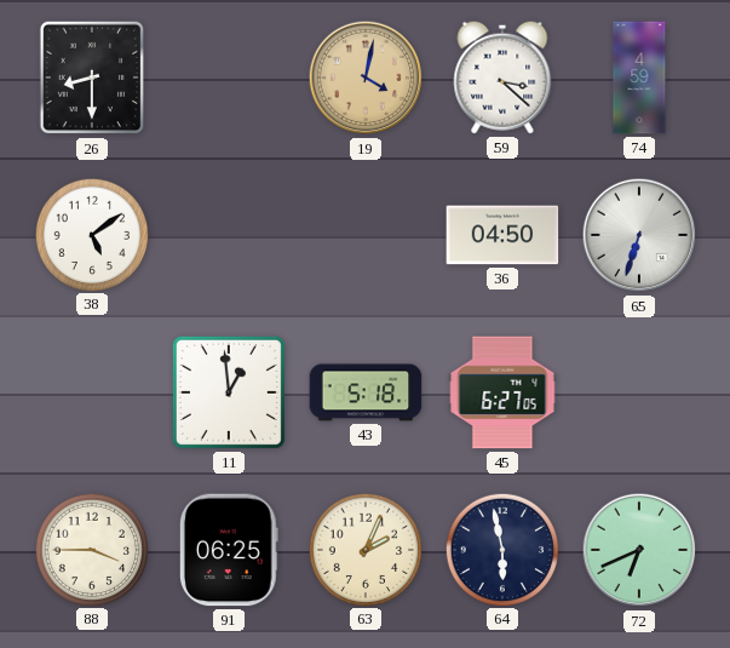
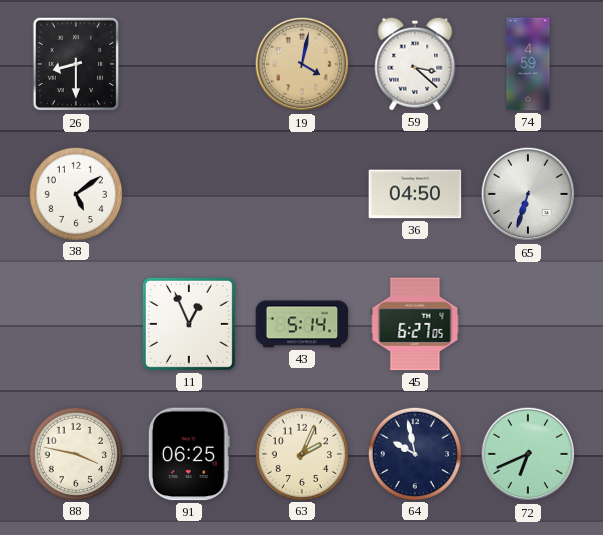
11: 12:59 -> 12:56
43: 5:18 -> 5:14
88: 3:45 -> 3:47
64: 5:58 -> 9:58
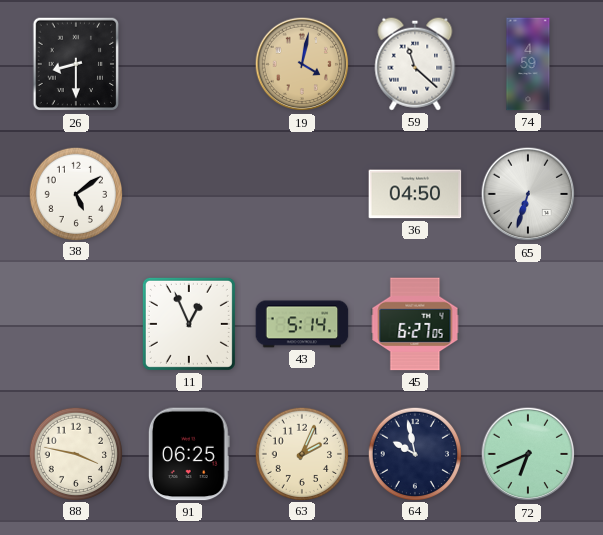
59: 3:22 -> 11:22
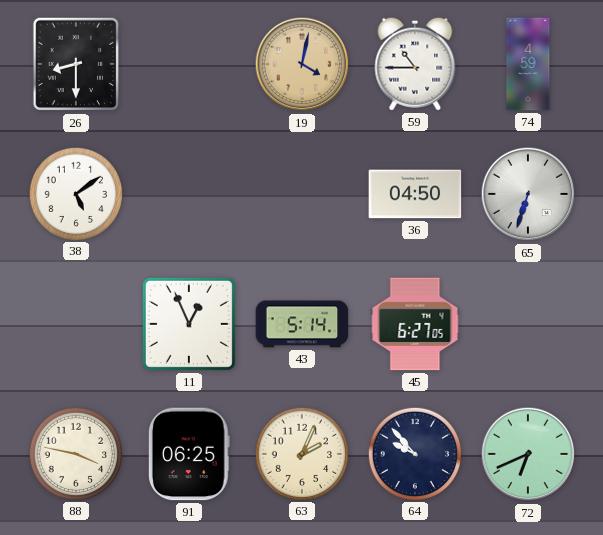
59: 11:22 -> 10:45
64: 9:58 -> 9:53
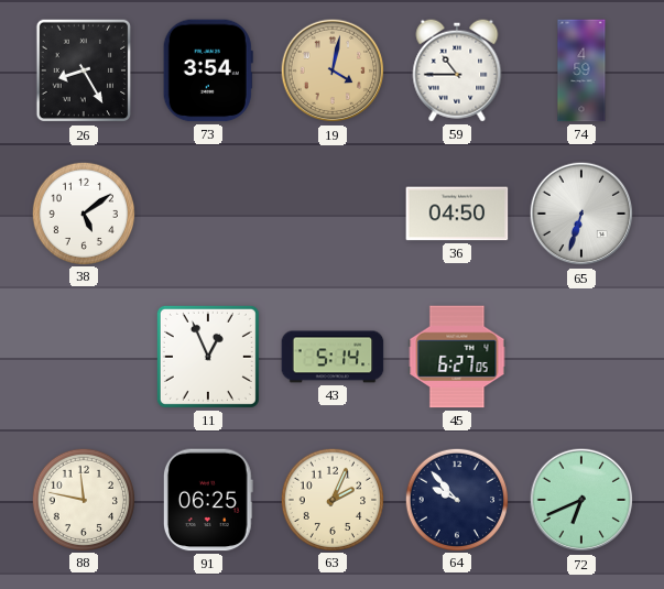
26: 8:30 -> 8:25
73: none -> 3:54
88: 3:47 -> 11:47
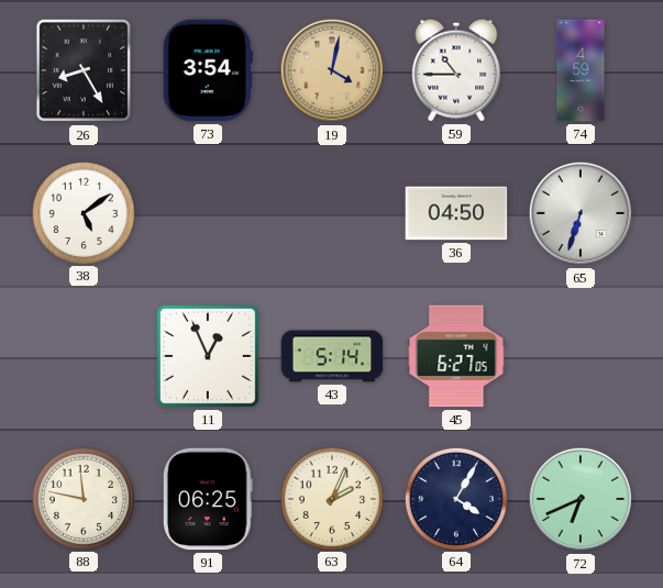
64: 9:53 -> 4:05
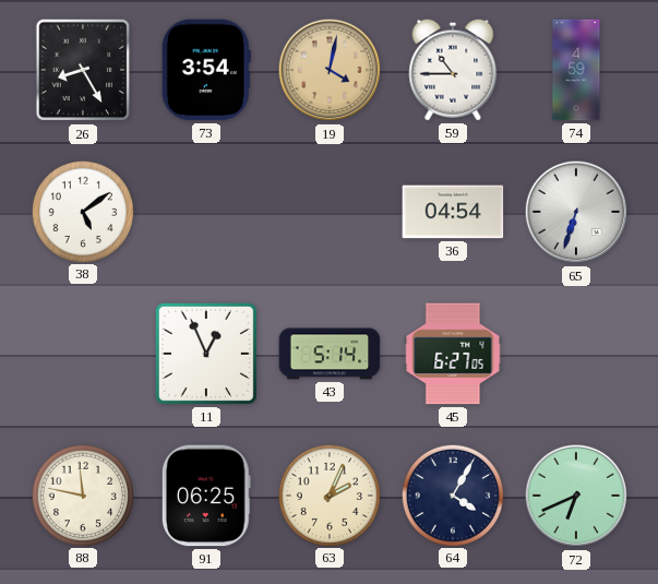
36: 04:50 -> 04:54
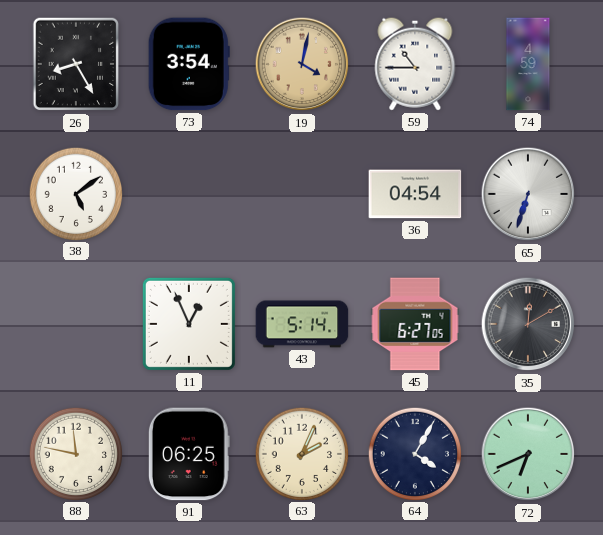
35: none -> 12:10
